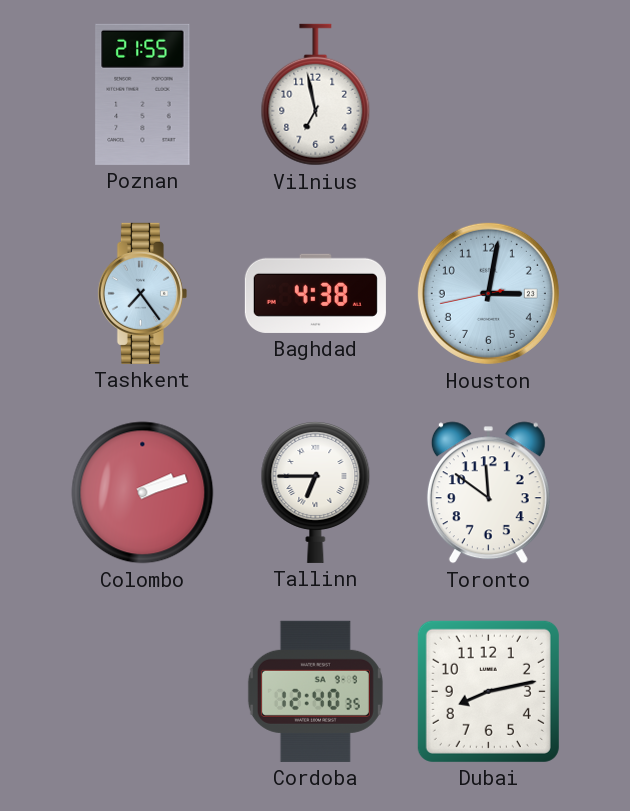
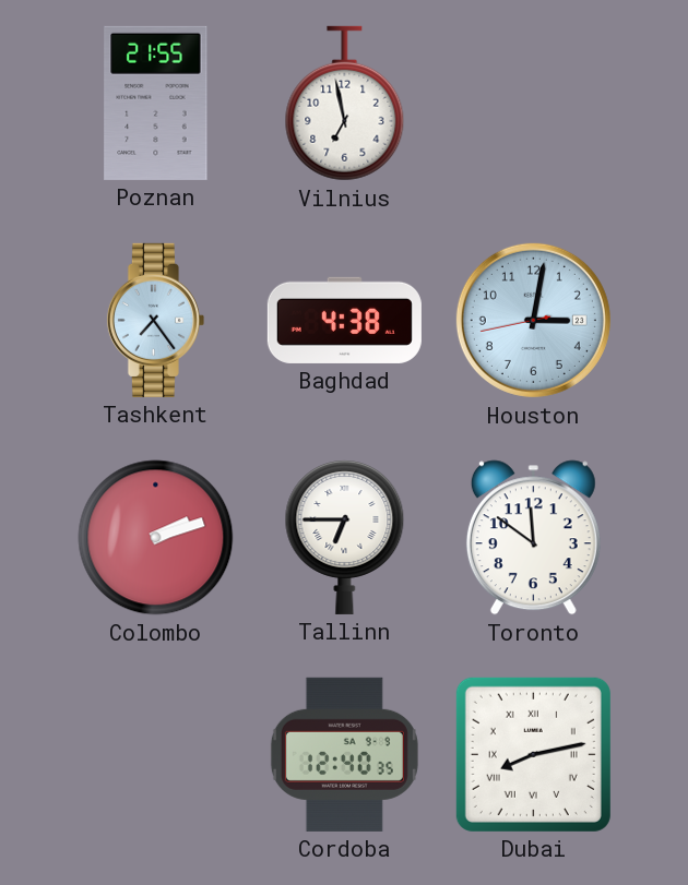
Dubai numerals: Arabic -> Roman
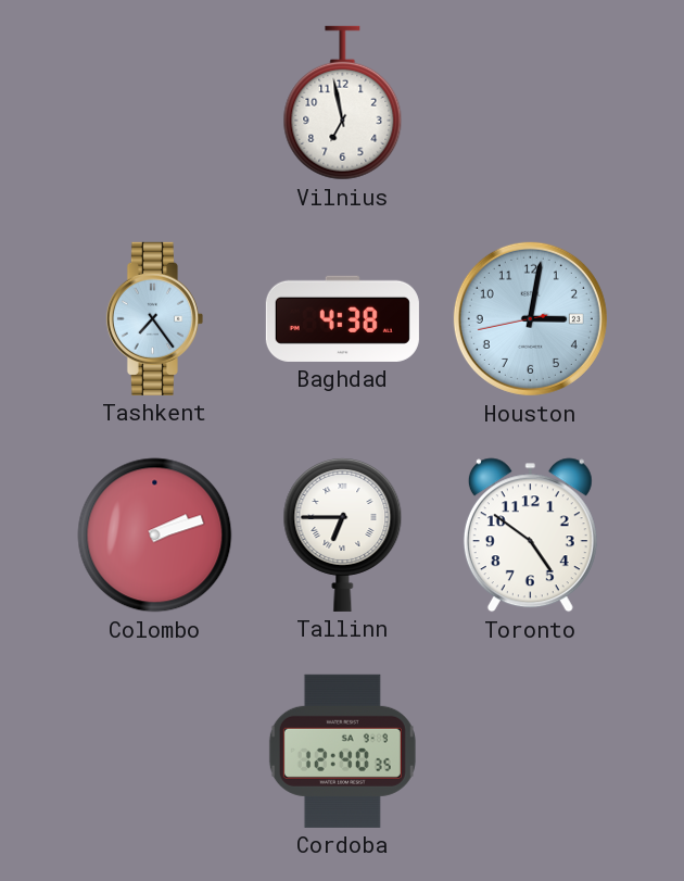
Poznan: 21:55 -> none
Toronto: 11:51 -> 4:51
Dubai: 8:13 -> none
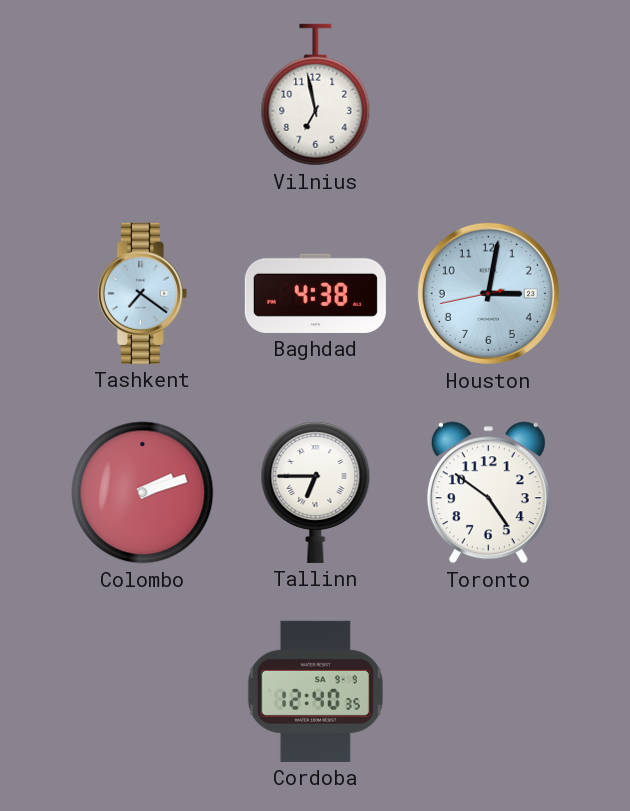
Tashkent: 7:24 -> 7:21
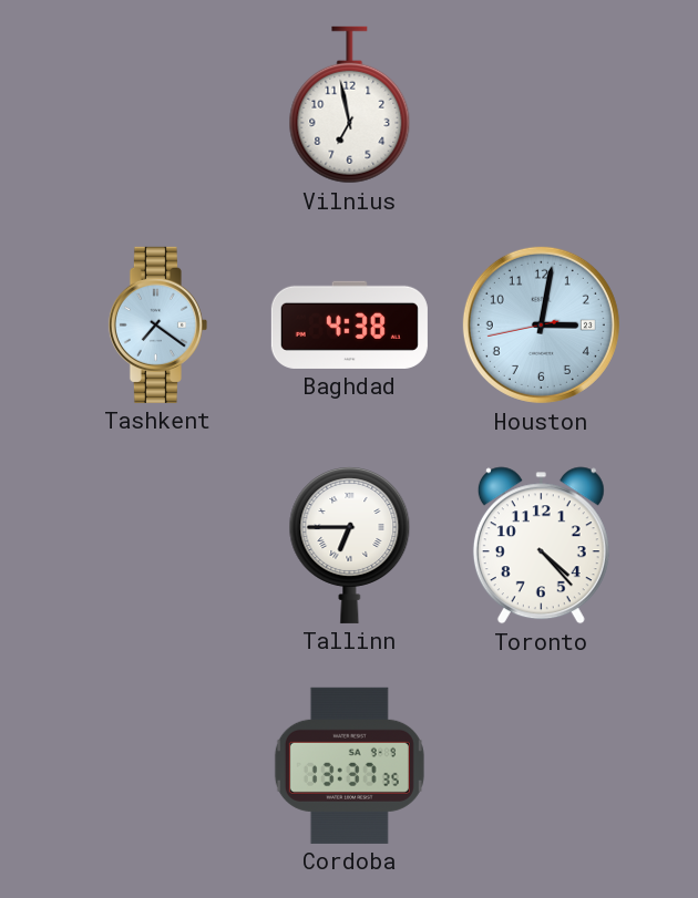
Colombo: 2:12 -> none
Toronto: 4:51 -> 4:23
Cordoba: 12:40 -> 13:37
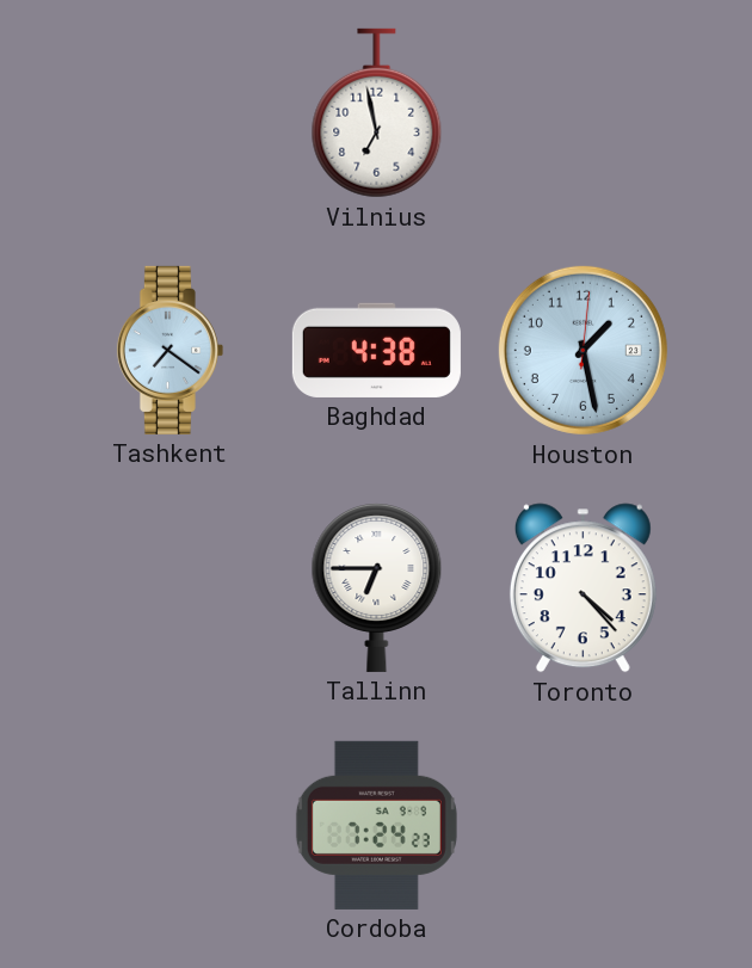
Houston: 3:01 -> 1:28
Cordoba: 13:37 -> 7:24
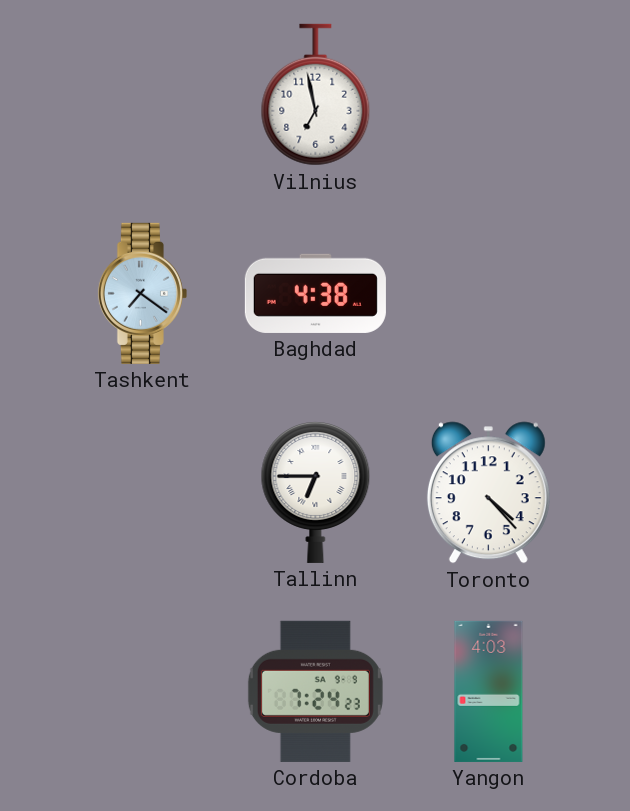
Houston: 1:28 -> none
Yangon: none -> 4:03
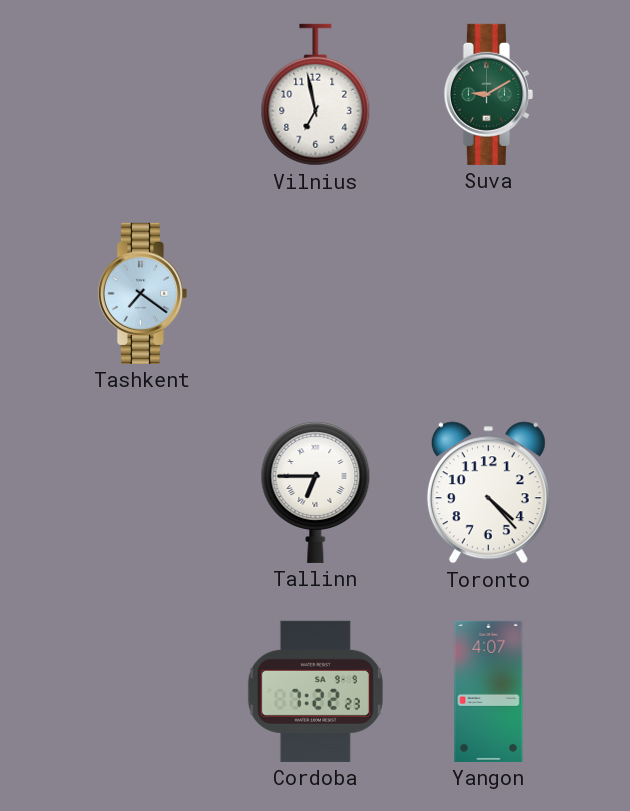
Suva: none -> 9:10
Baghdad: 4:38 -> none
Cordoba: 7:24 -> 7:22
Yangon: 4:03 -> 4:07
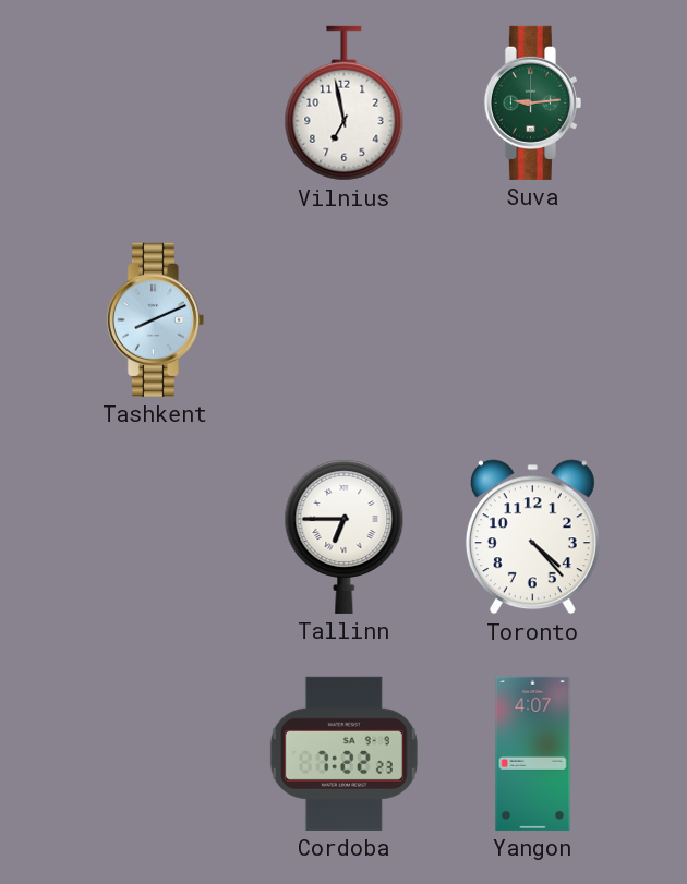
Suva: 9:10 -> 9:14
Tashkent: 7:21 -> 8:11
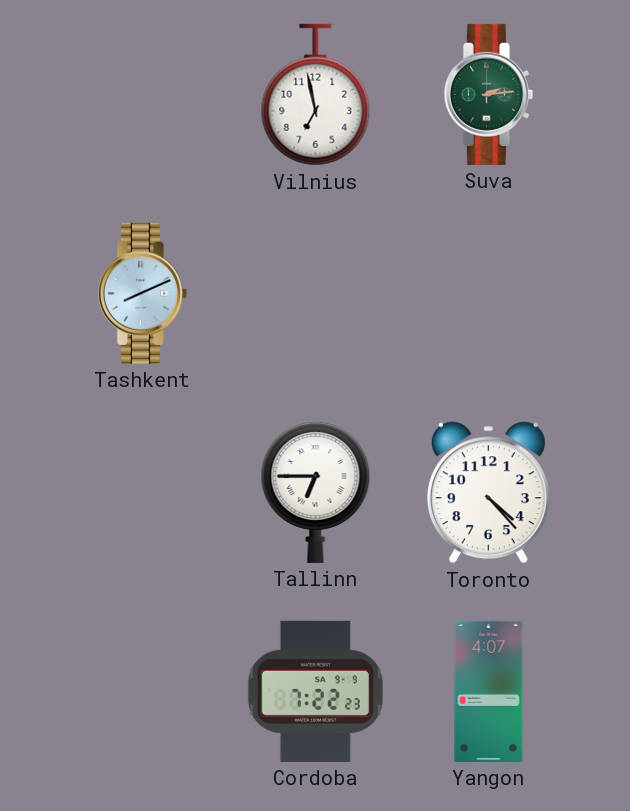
Suva: 9:14 -> 2:14
